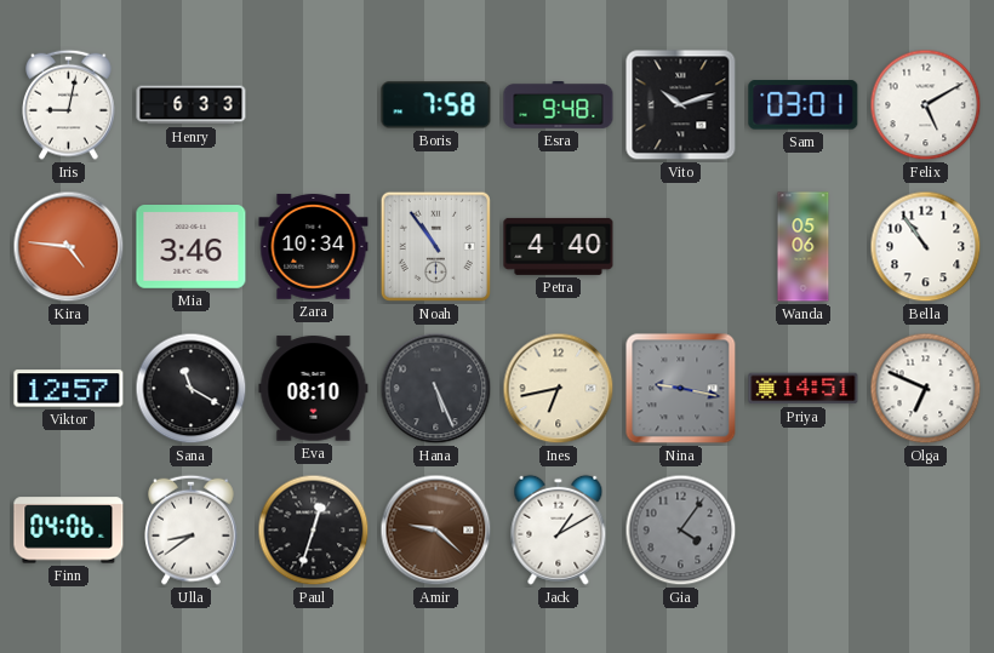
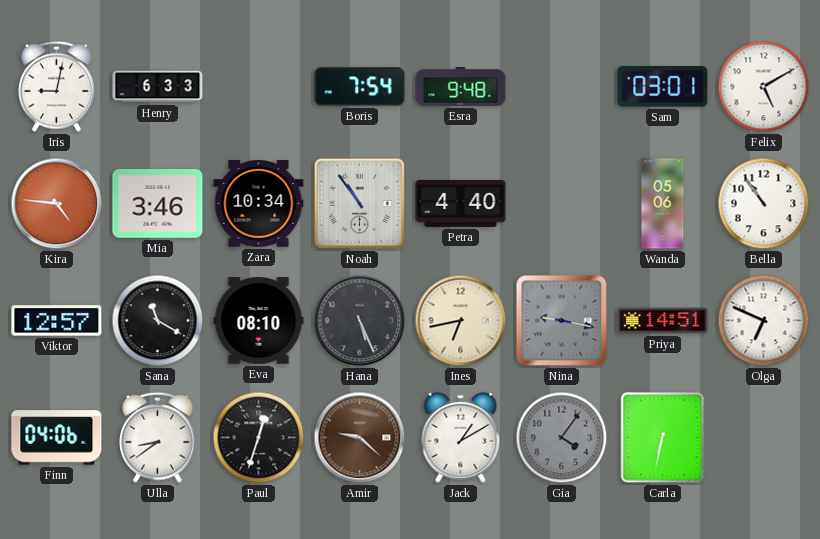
Boris: 7:58 -> 7:54
Vito: 10:12 -> none
Carla: none -> 6:32
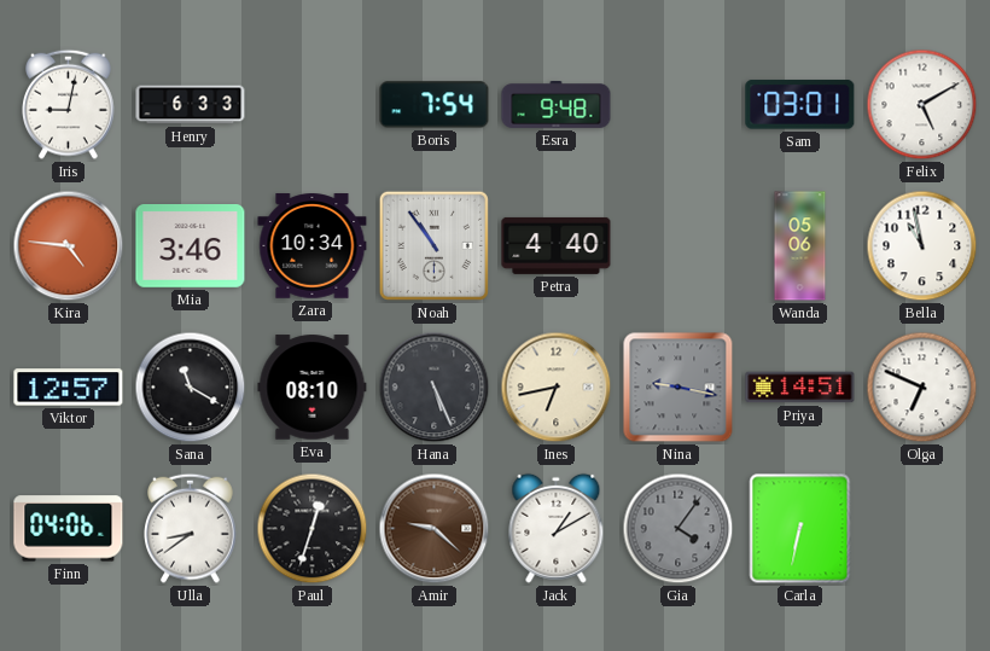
Bella: 10:54 -> 10:58
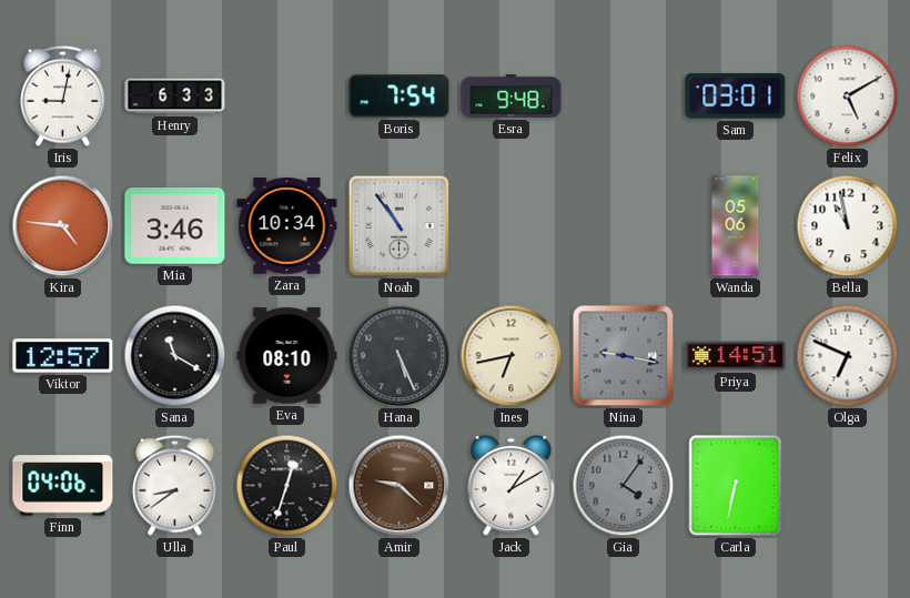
Petra: 4:40 -> none
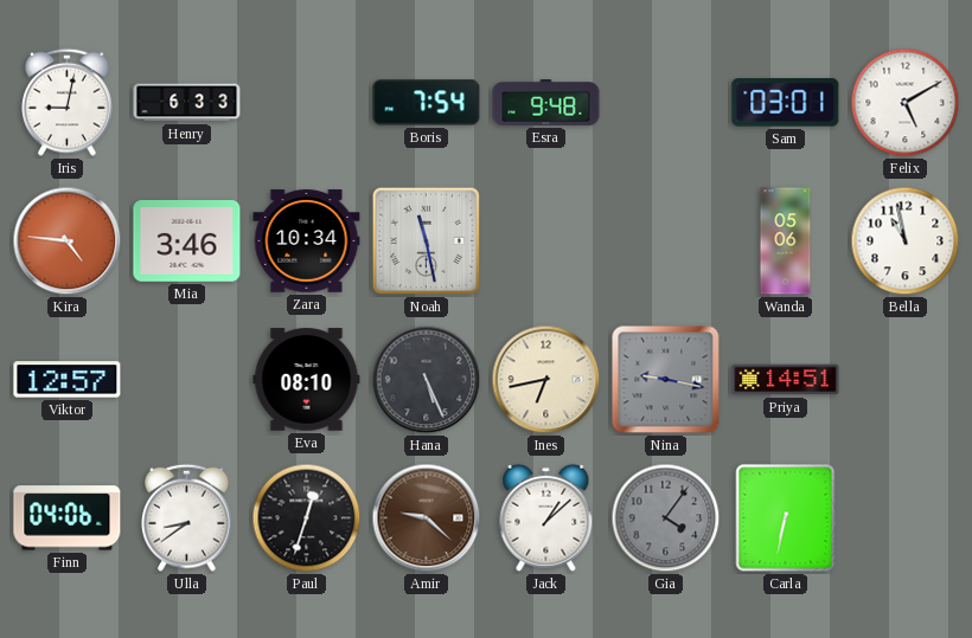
Noah: 10:54 -> 11:28
Sana: 11:20 -> none
Olga: 6:49 -> none
Jack: 1:10 -> 1:08
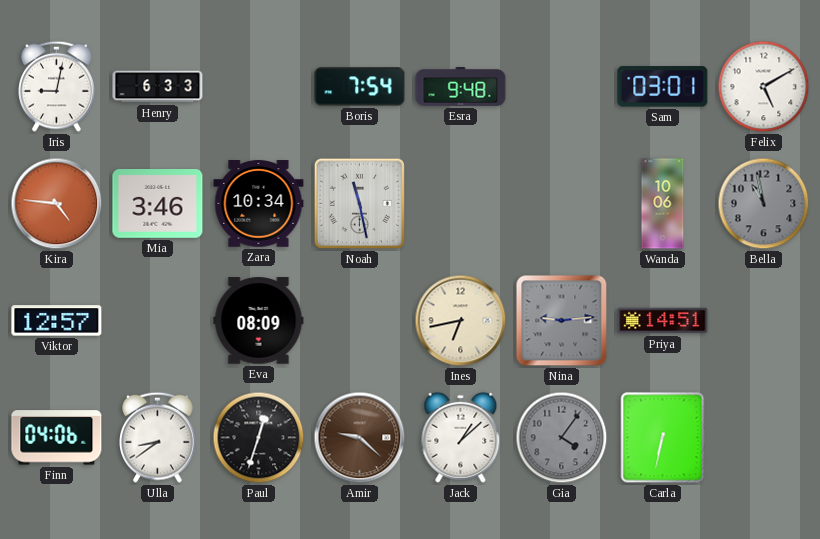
Wanda: 05:06 -> 10:06
Bella dial: white -> grey
Eva: 08:10 -> 08:09
Hana: 5:26 -> none
Nina: 9:17 -> 9:14
